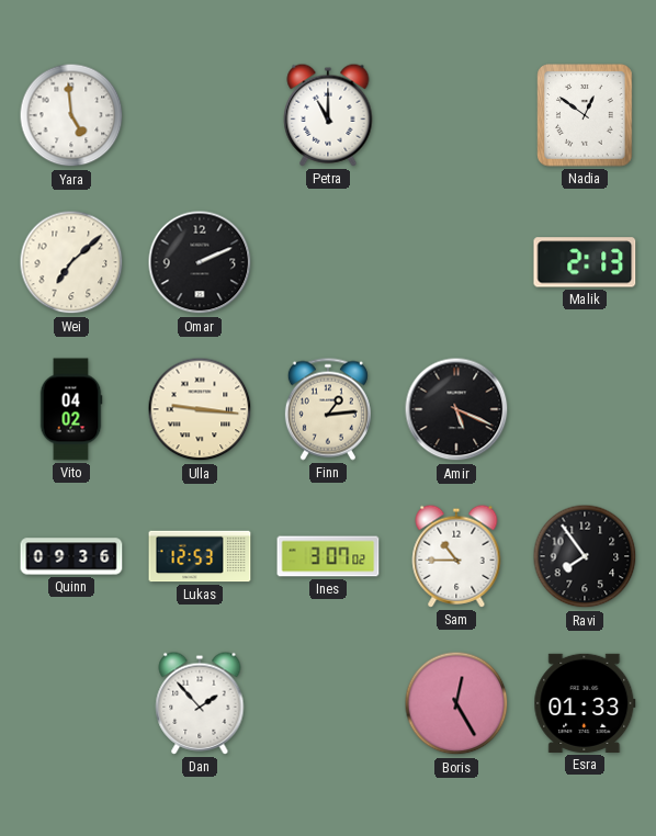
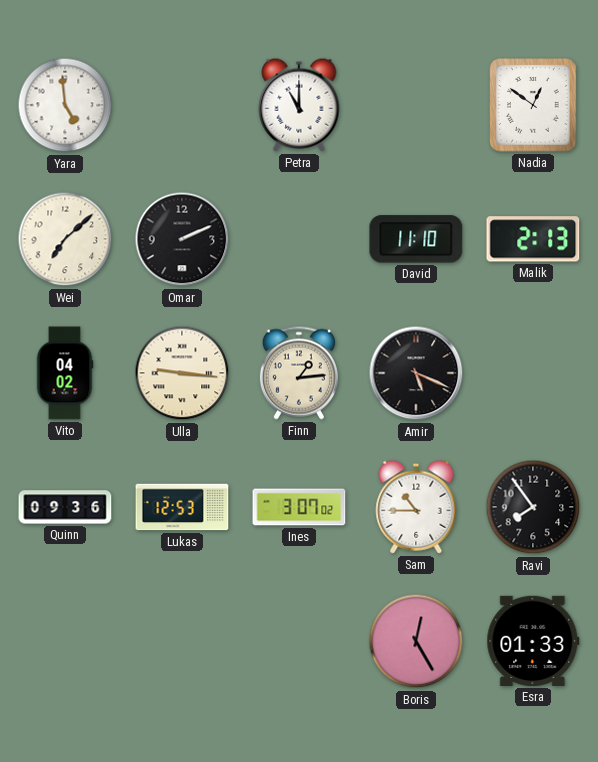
David: none -> 11:10
Dan: 1:53 -> none
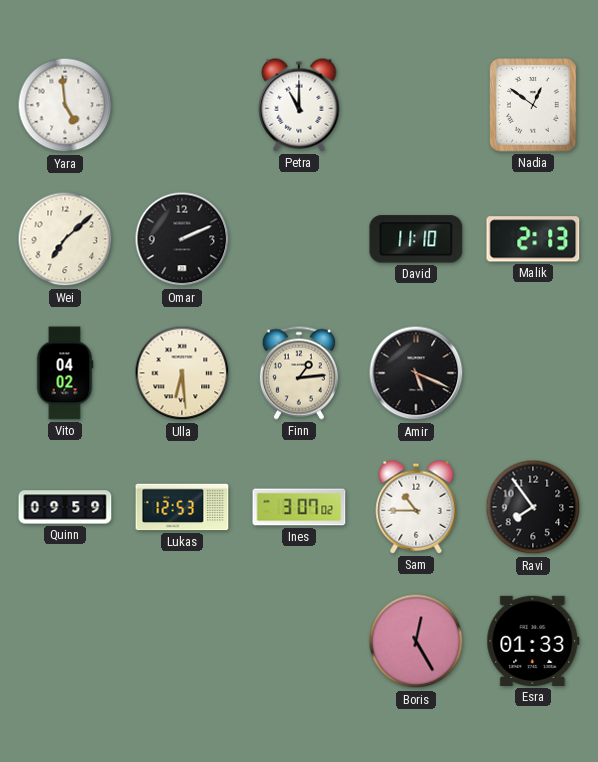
Ulla: 9:16 -> 6:29
Quinn: 09:36 -> 09:59
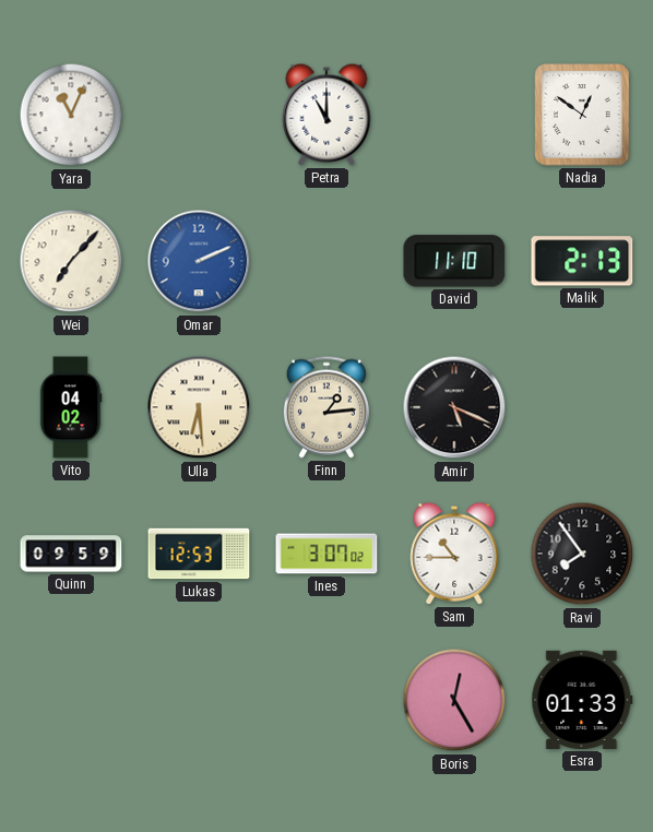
Yara: 4:59 -> 11:04
Wei: 7:08 -> 7:07
Omar dial: black -> blue
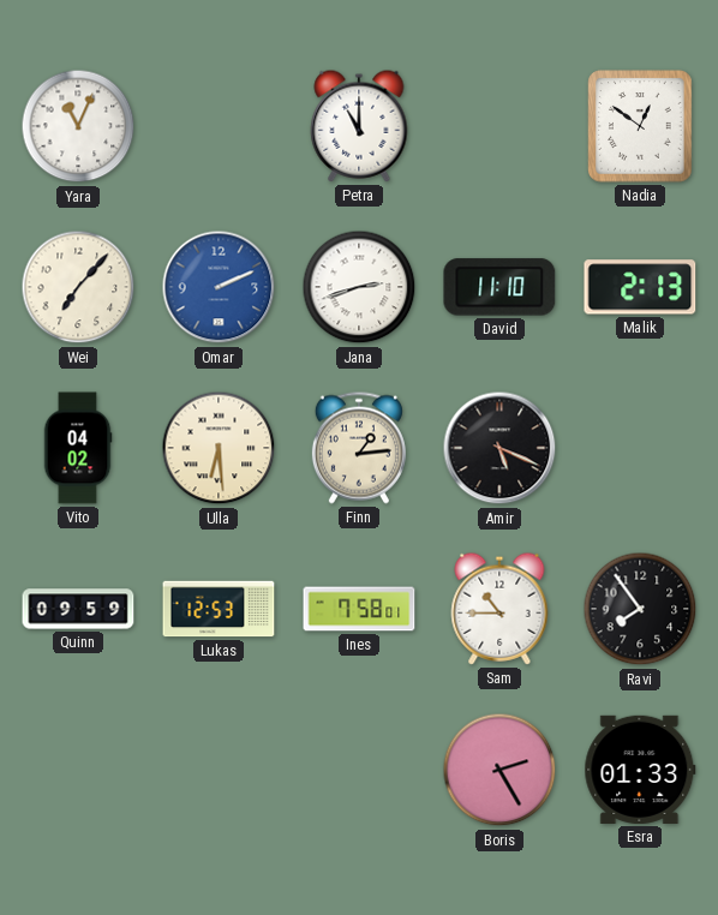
Jana: none -> 2:42
Ines: 3:07 -> 7:58
Boris: 12:25 -> 2:25
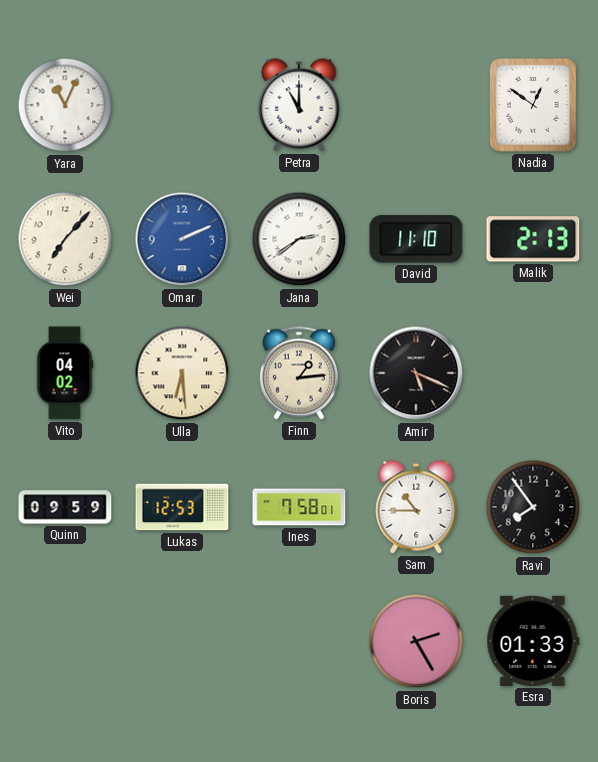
Jana: 2:42 -> 2:39
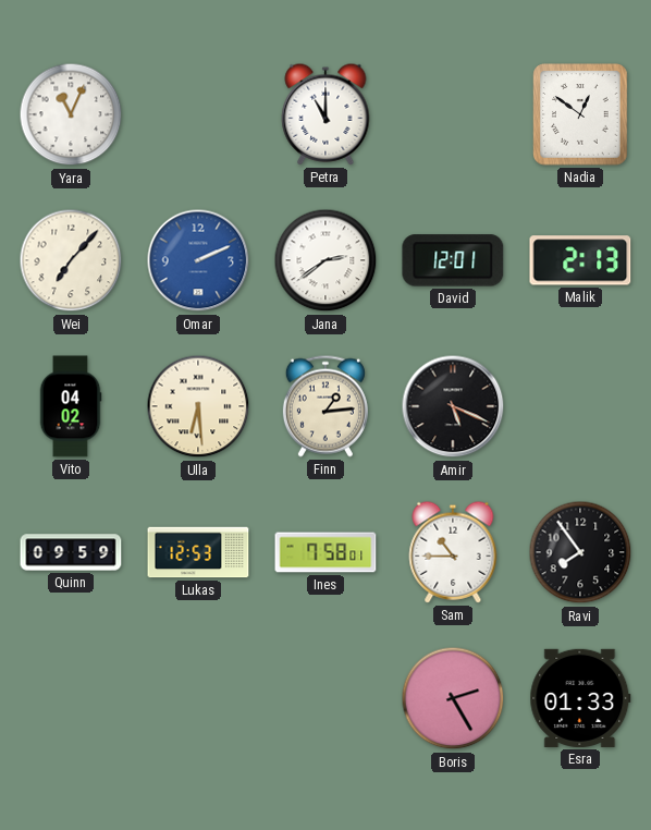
David: 11:10 -> 12:01
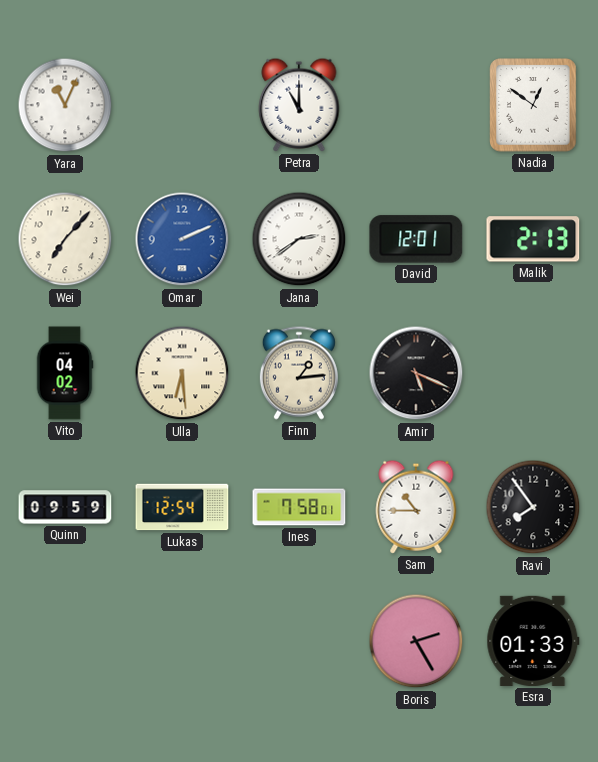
Lukas: 12:53 -> 12:54
